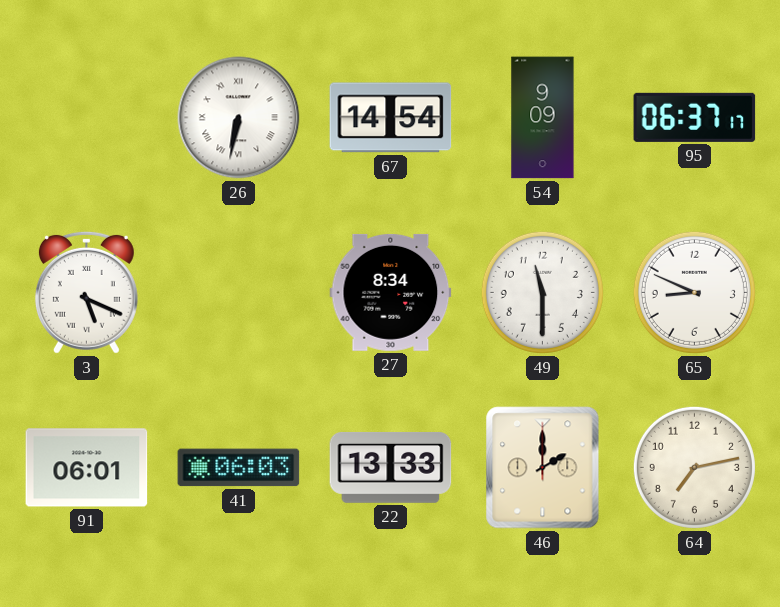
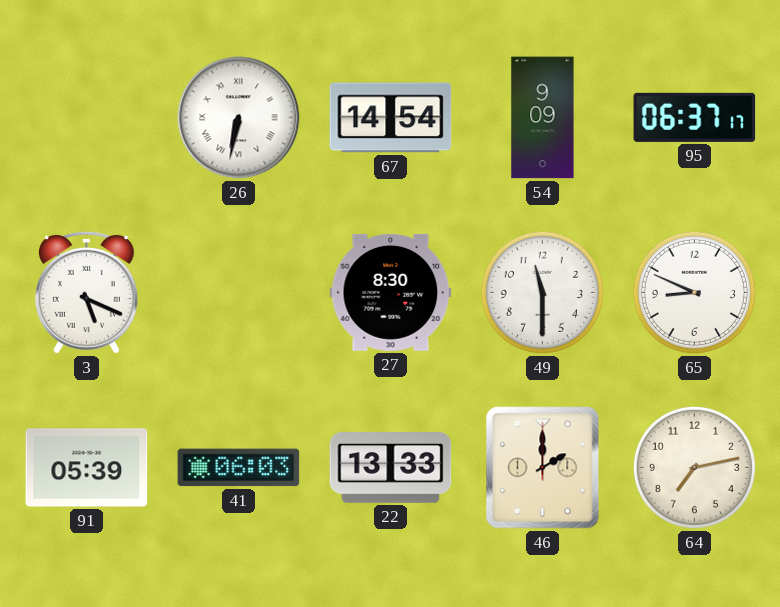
27: 8:34 -> 8:30
91: 06:01 -> 05:39
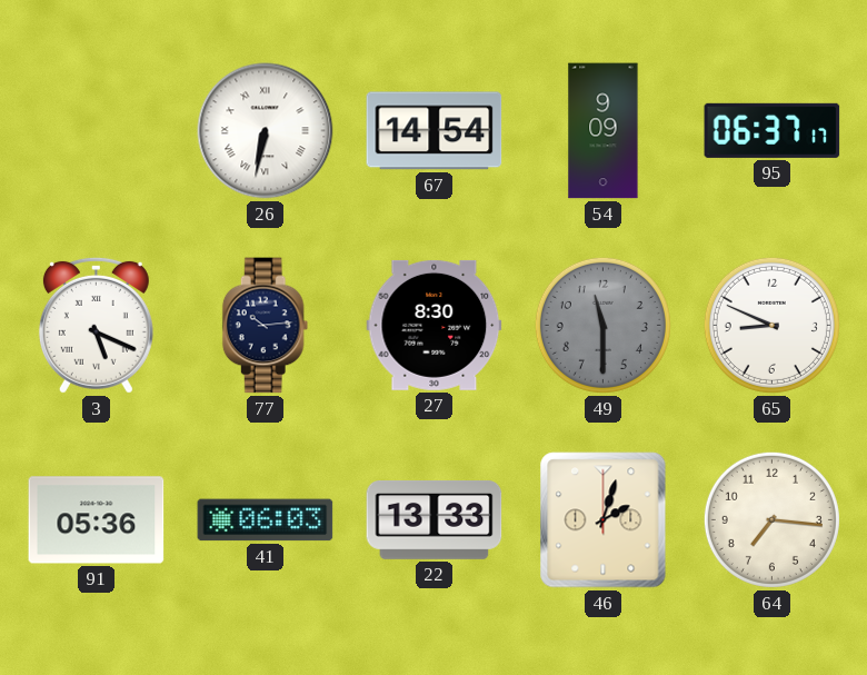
77: none -> 10:14
49 dial: white -> grey
91: 05:39 -> 05:36
46: 2:00 -> 2:03
64: 7:13 -> 7:16
